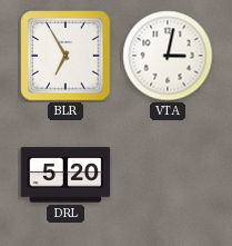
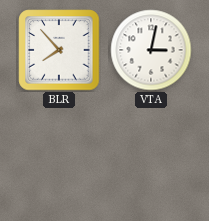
BLR: 6:55 -> 7:53
DRL: 5:20 -> none
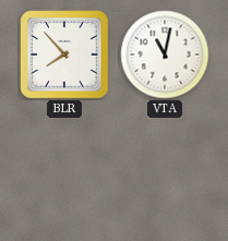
VTA: 3:02 -> 11:02
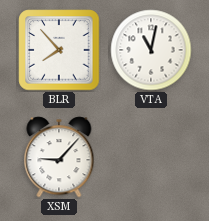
XSM: none -> 9:07
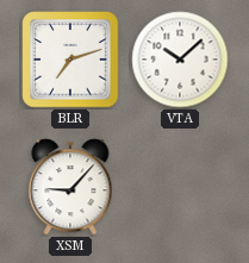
BLR: 7:53 -> 7:12
VTA: 11:02 -> 10:08
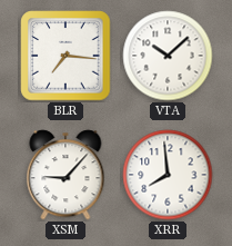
BLR: 7:12 -> 7:16
XRR: none -> 7:59
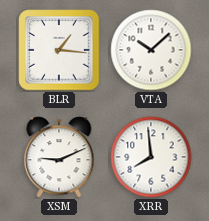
BLR: 7:16 -> 1:16
XSM: 9:07 -> 9:11
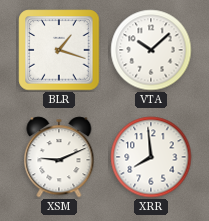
BLR: 1:16 -> 1:18
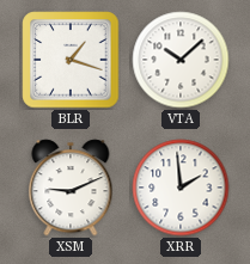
XRR: 7:59 -> 1:59
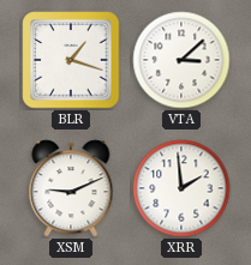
VTA: 10:08 -> 3:08
